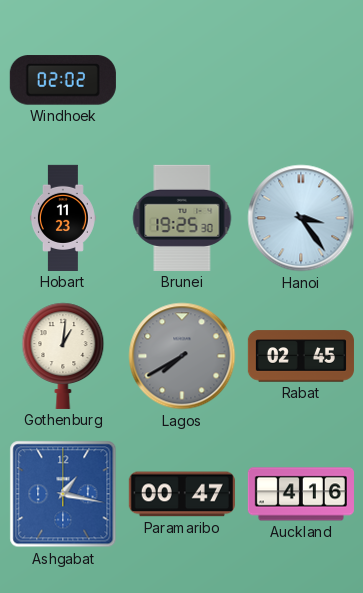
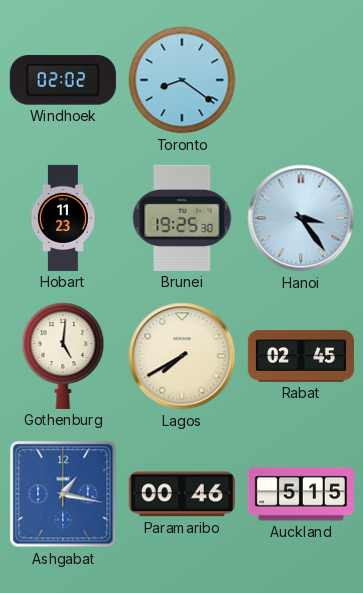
Toronto: none -> 8:21
Gothenburg: 1:01 -> 5:01
Lagos dial: grey -> cream
Paramaribo: 00:47 -> 00:46
Auckland: 4:16 -> 5:15
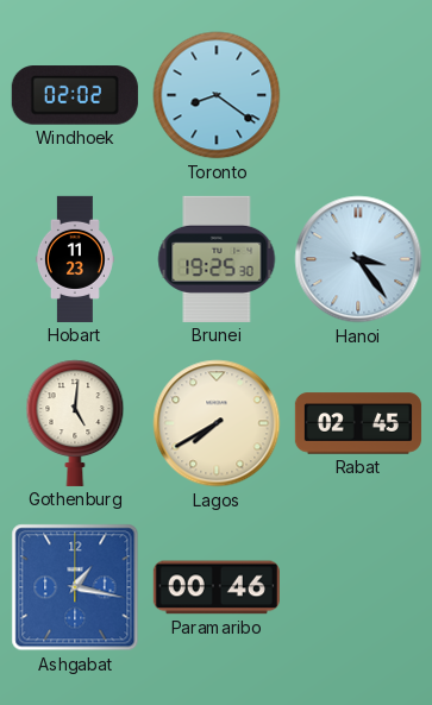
Auckland: 5:15 -> none
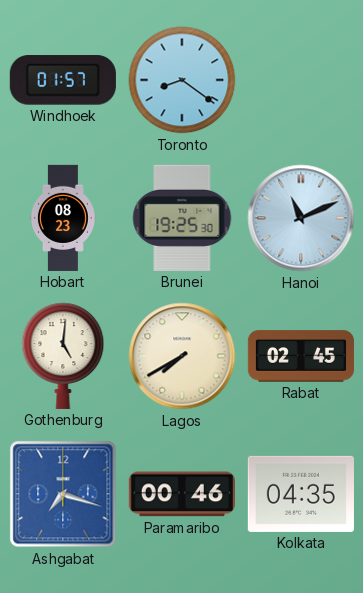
Windhoek: 02:02 -> 01:57
Hobart: 11:23 -> 08:23
Hanoi: 3:24 -> 11:11
Ashgabat: 1:17 -> 7:18
Kolkata: none -> 04:35
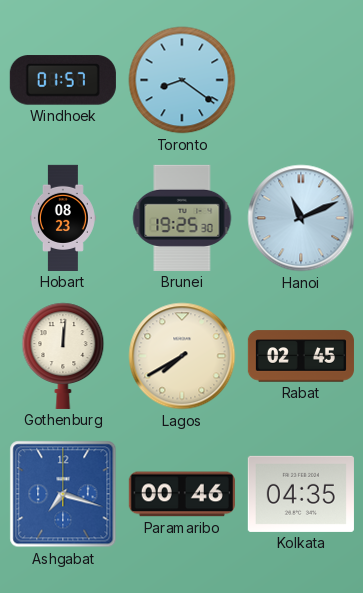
Gothenburg: 5:01 -> 12:01
